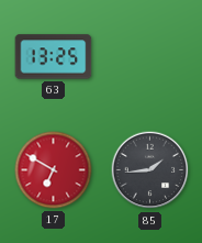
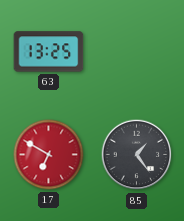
85: 1:44 -> 1:24
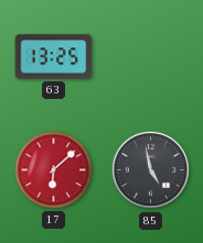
17: 6:50 -> 6:08
85: 1:24 -> 4:58
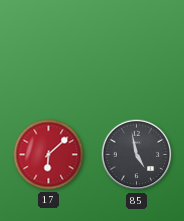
63: 13:25 -> none
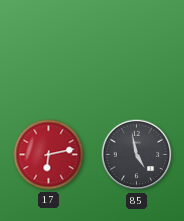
17: 6:08 -> 6:13
